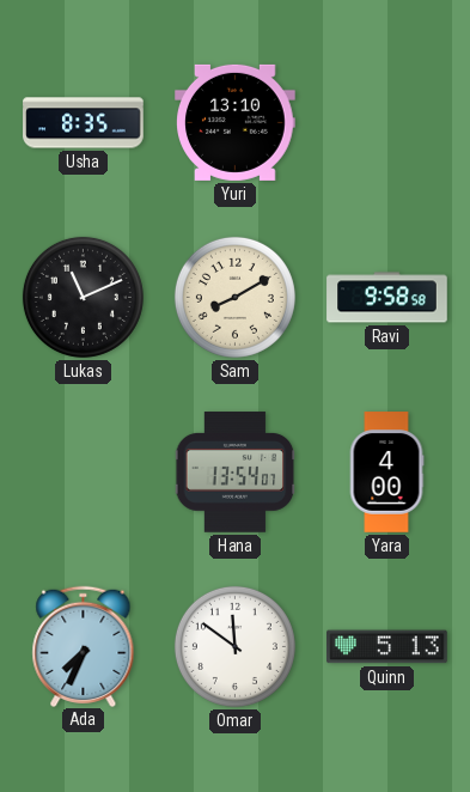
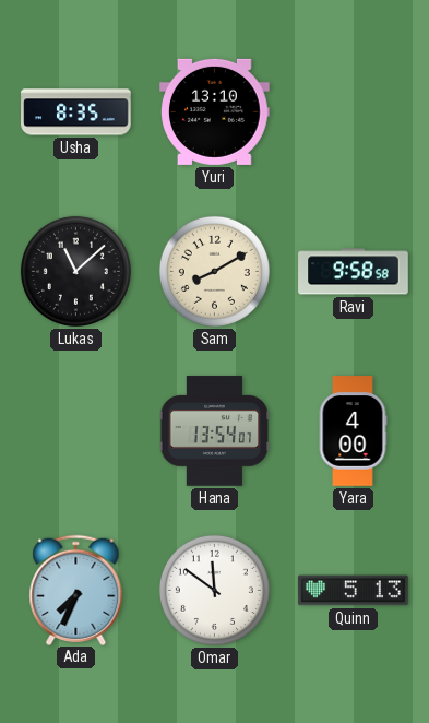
Lukas: 11:11 -> 11:08
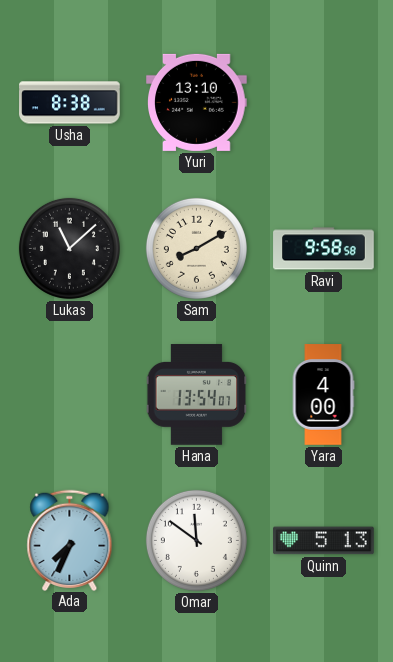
Usha: 8:35 -> 8:38
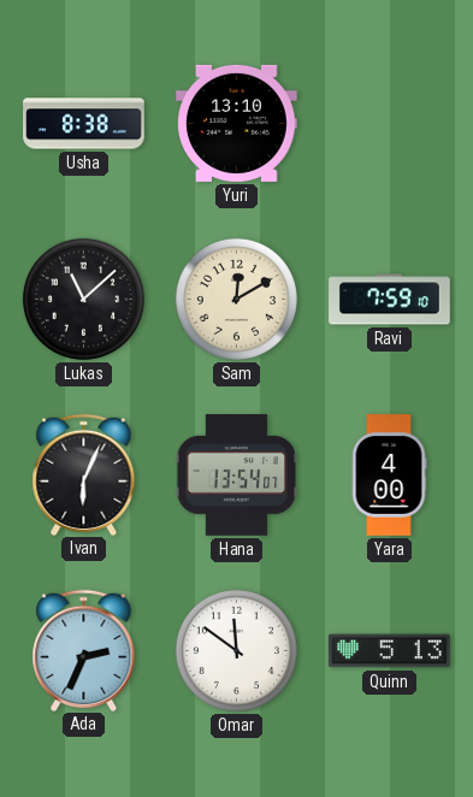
Sam: 8:10 -> 12:10
Ravi: 9:58 -> 7:59
Ivan: none -> 6:04
Ada: 7:34 -> 2:34
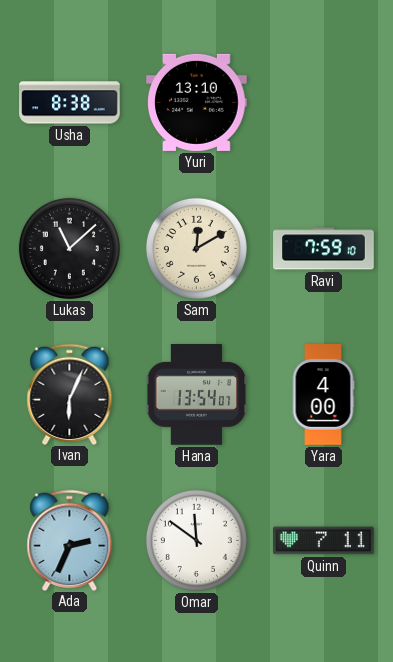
Quinn: 5:13 -> 7:11
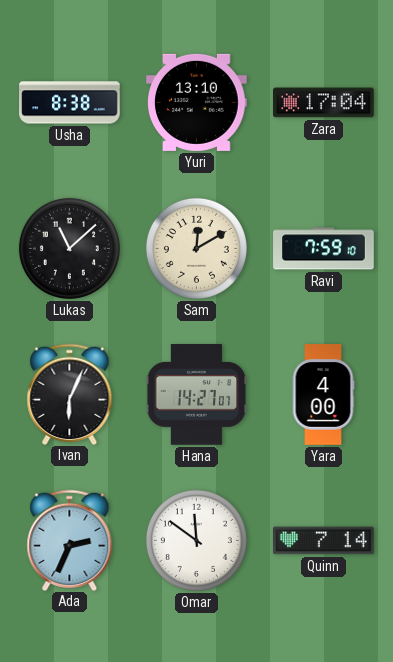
Zara: none -> 17:04
Hana: 13:54 -> 14:27
Quinn: 7:11 -> 7:14
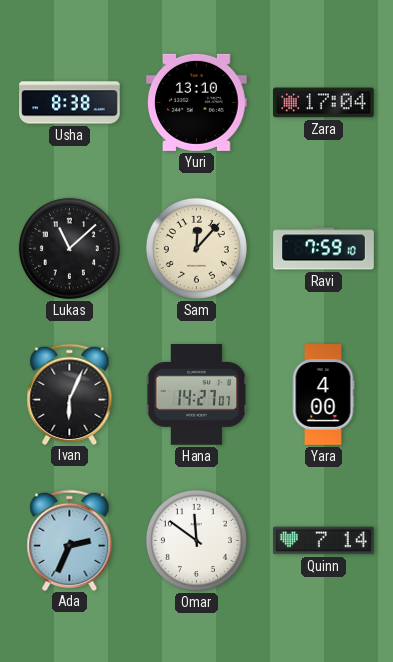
Sam: 12:10 -> 12:07
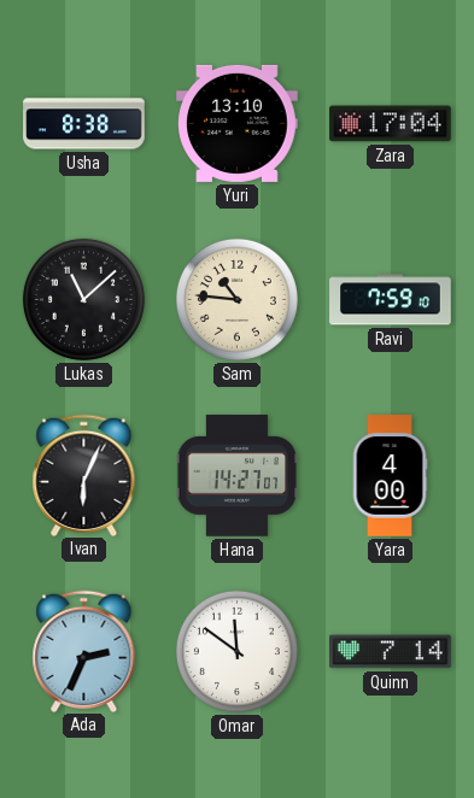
Sam: 12:07 -> 10:46
